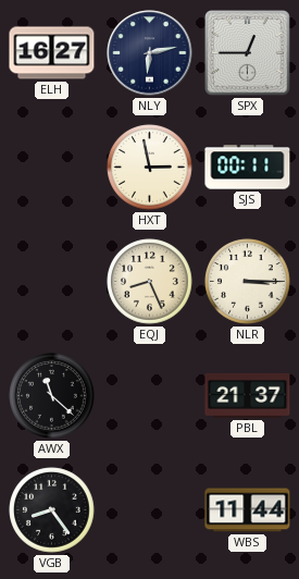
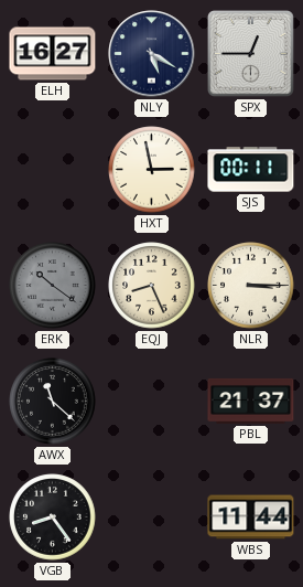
NLY: 6:13 -> 5:20
ERK: none -> 10:21
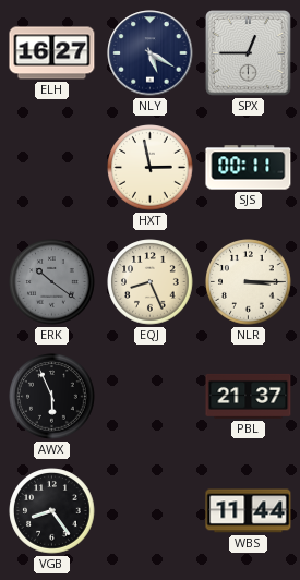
AWX: 11:22 -> 5:56
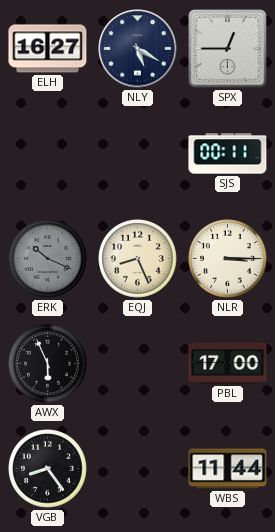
HXT: 2:58 -> none
ERK: 10:21 -> 10:19
PBL: 21:37 -> 17:00
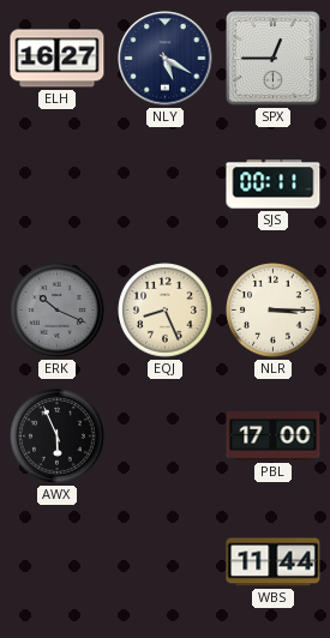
VGB: 8:24 -> none
